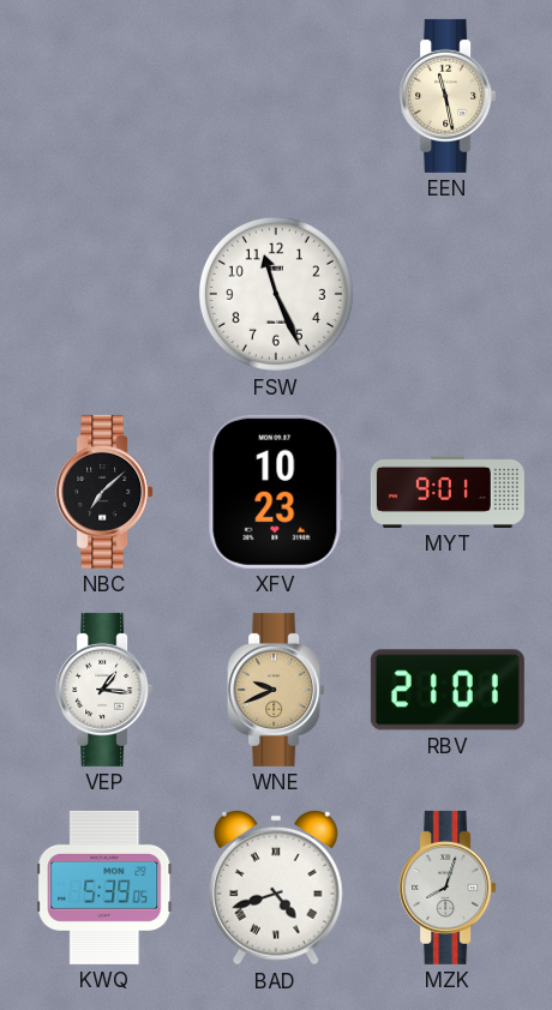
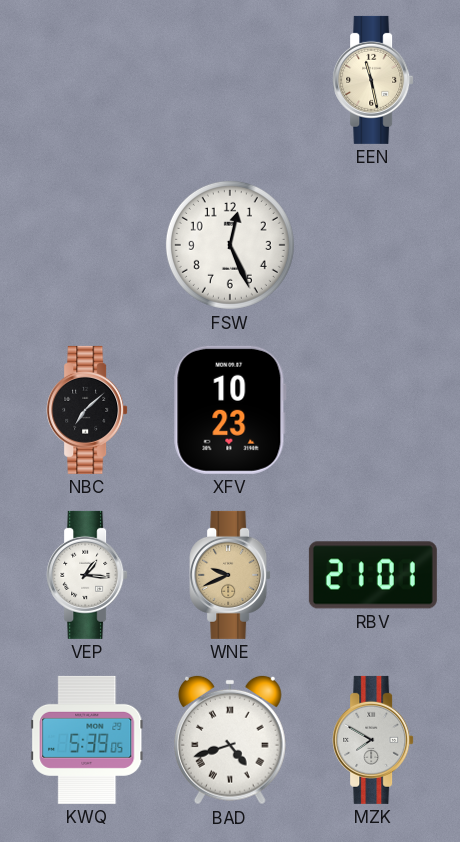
FSW: 11:26 -> 12:26
MYT: 9:01 -> none
MZK: 8:03 -> 7:50
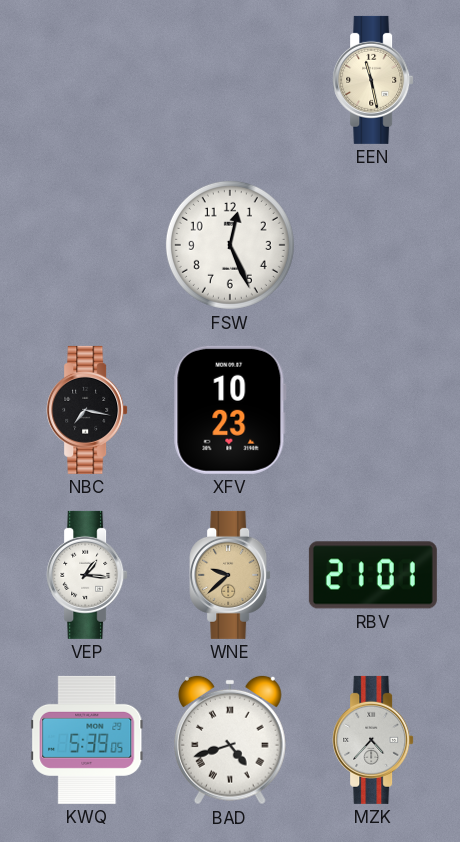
NBC: 7:08 -> 7:17
WNE: 9:41 -> 9:38
MZK: 7:50 -> 4:37
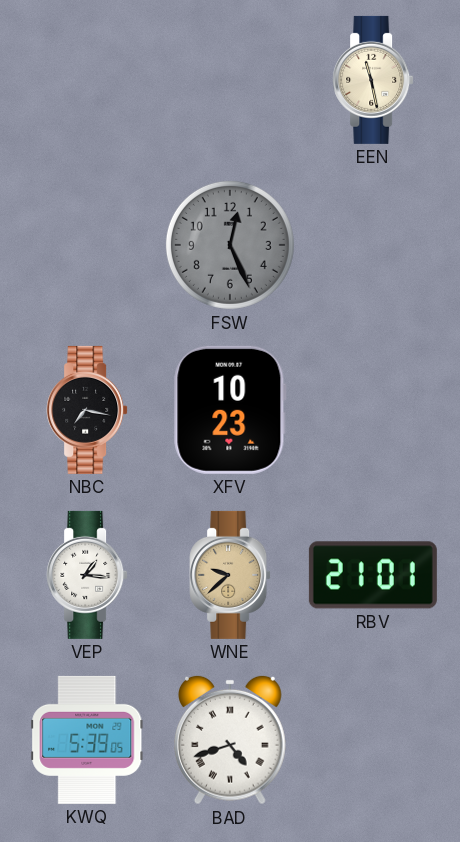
FSW dial: white -> grey
MZK: 4:37 -> none
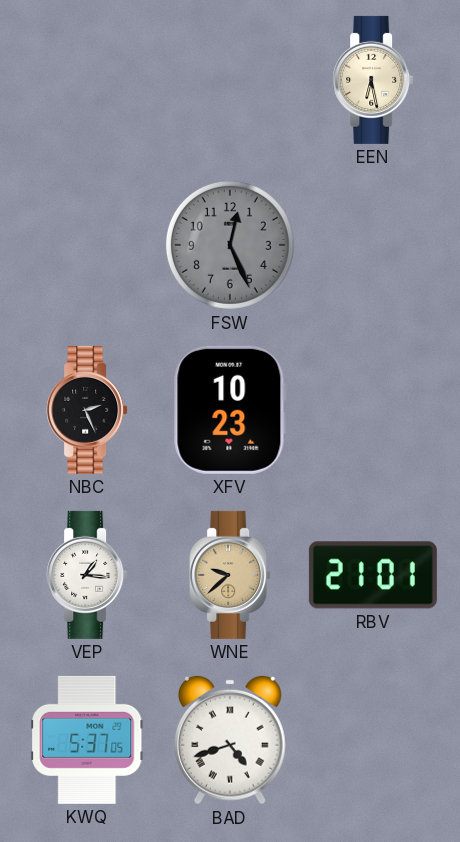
EEN: 11:28 -> 6:28
NBC: 7:17 -> 2:26
KWQ: 5:39 -> 5:37
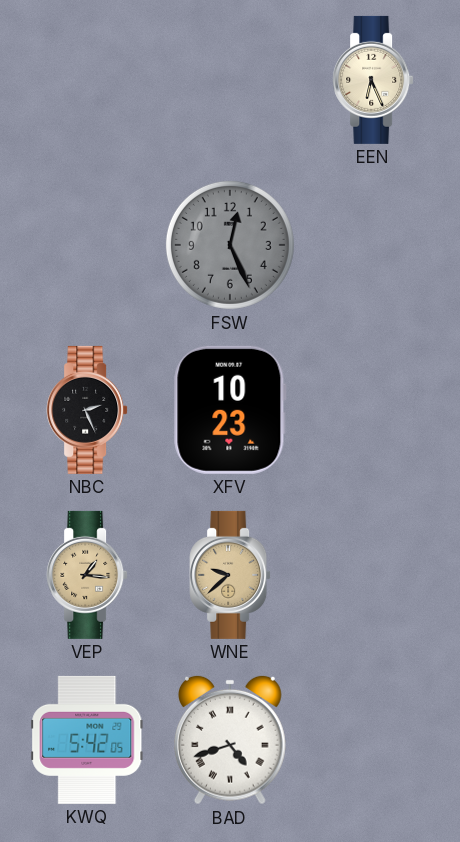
EEN: 6:28 -> 6:26
VEP dial: white -> champagne
RBV: 21:01 -> none
KWQ: 5:37 -> 5:42
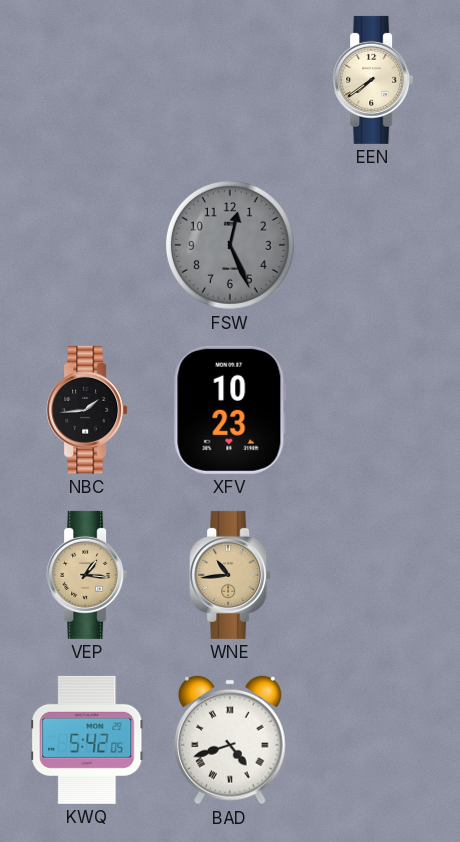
EEN: 6:26 -> 7:39
NBC: 2:26 -> 1:44
WNE: 9:38 -> 10:44
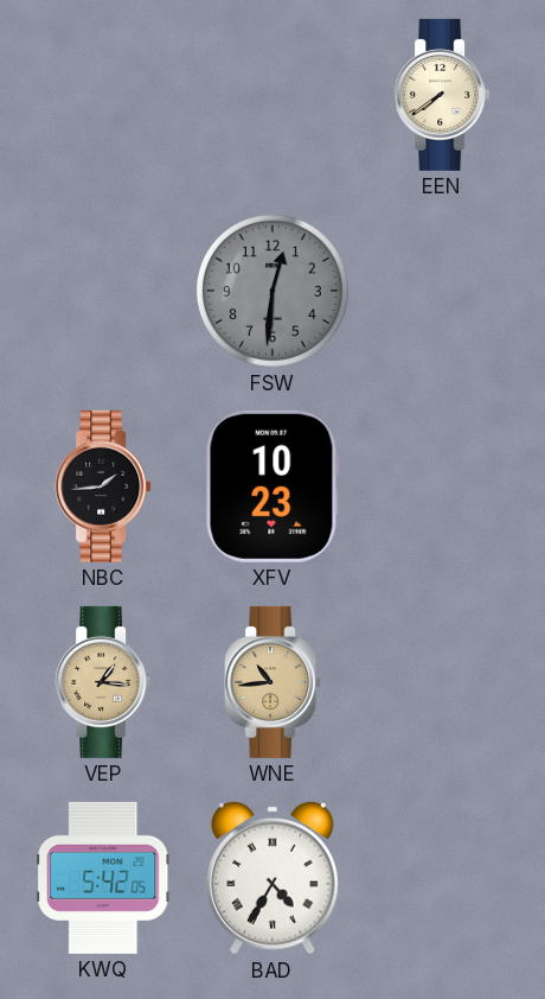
FSW: 12:26 -> 12:31
BAD: 4:42 -> 4:35
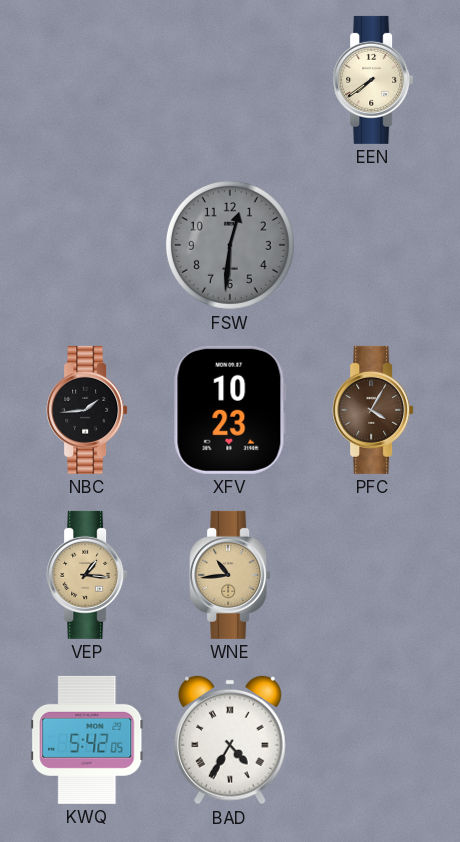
PFC: none -> 4:05
